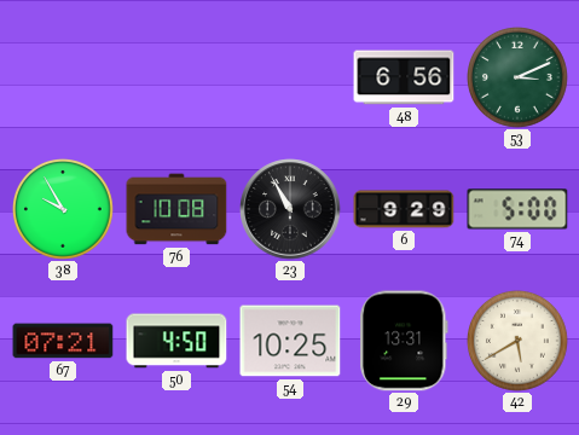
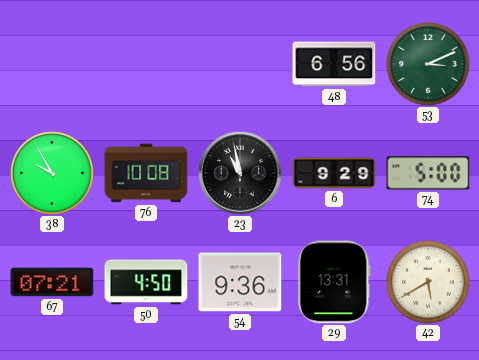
23: 10:55 -> 10:58
54: 10:25 -> 9:36
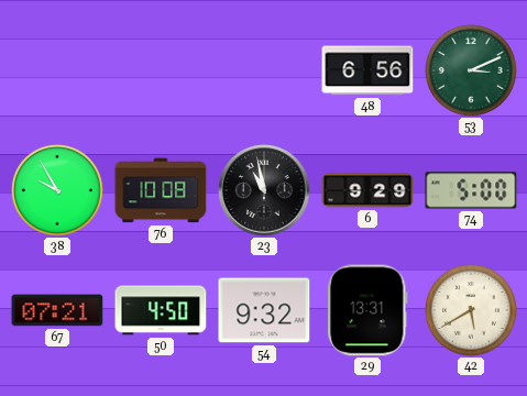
54: 9:36 -> 9:32
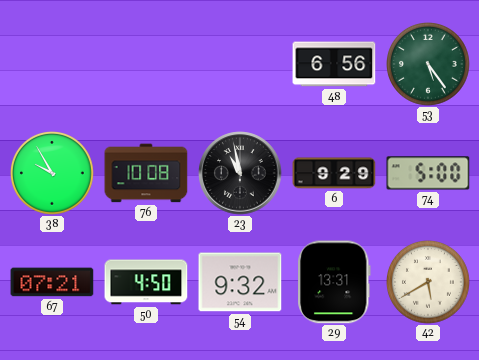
53: 3:11 -> 5:24
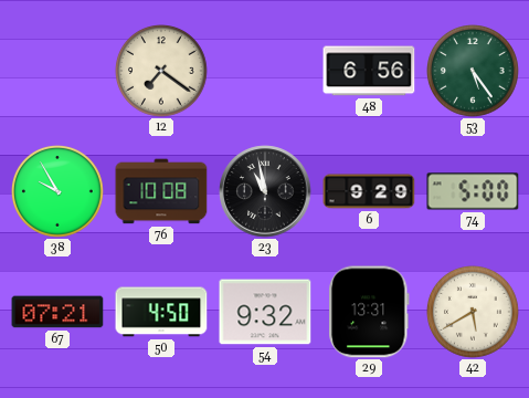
12: none -> 7:21
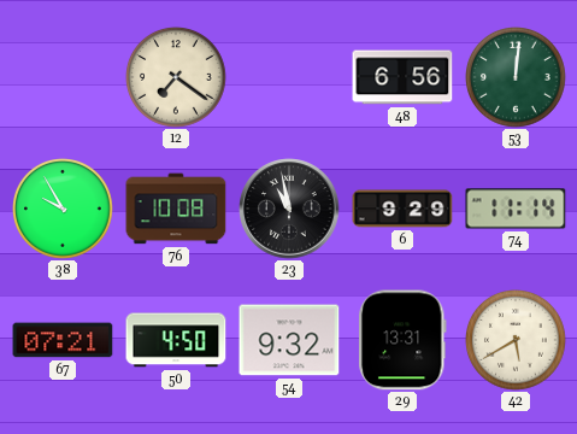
53: 5:24 -> 12:01
74: 5:00 -> 11:14
